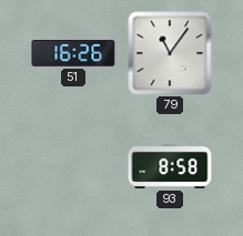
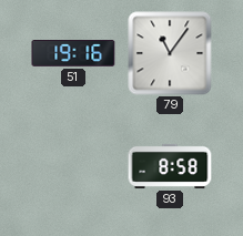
51: 16:26 -> 19:16
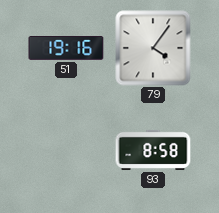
79: 11:06 -> 4:06
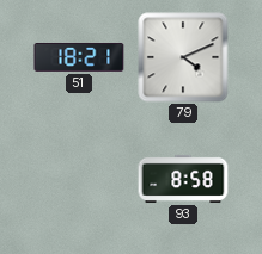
51: 19:16 -> 18:21
79: 4:06 -> 4:11
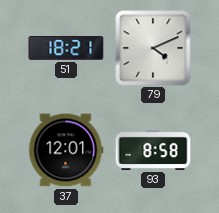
37: none -> 12:01
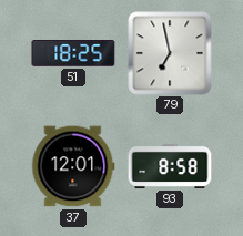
51: 18:21 -> 18:25
79: 4:11 -> 6:58
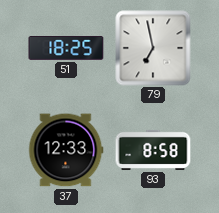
37: 12:01 -> 12:33
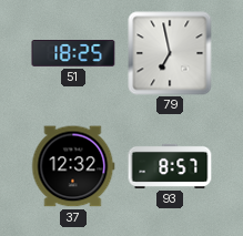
37: 12:33 -> 12:32
93: 8:58 -> 8:57
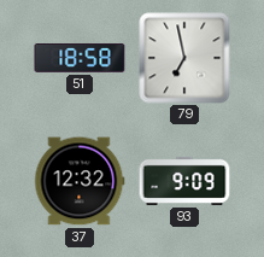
51: 18:25 -> 18:58
93: 8:57 -> 9:09
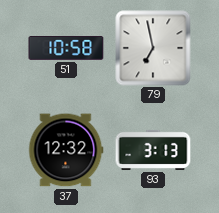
51: 18:58 -> 10:58
93: 9:09 -> 3:13
